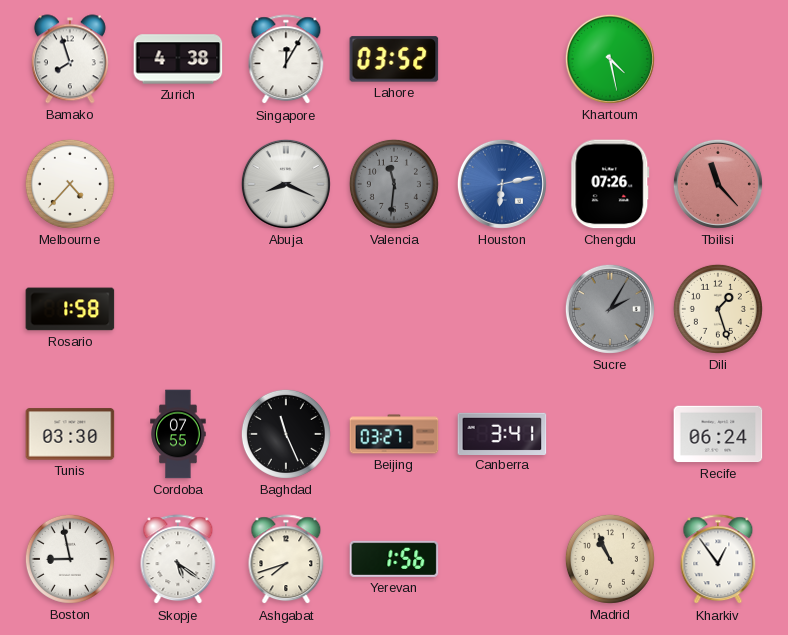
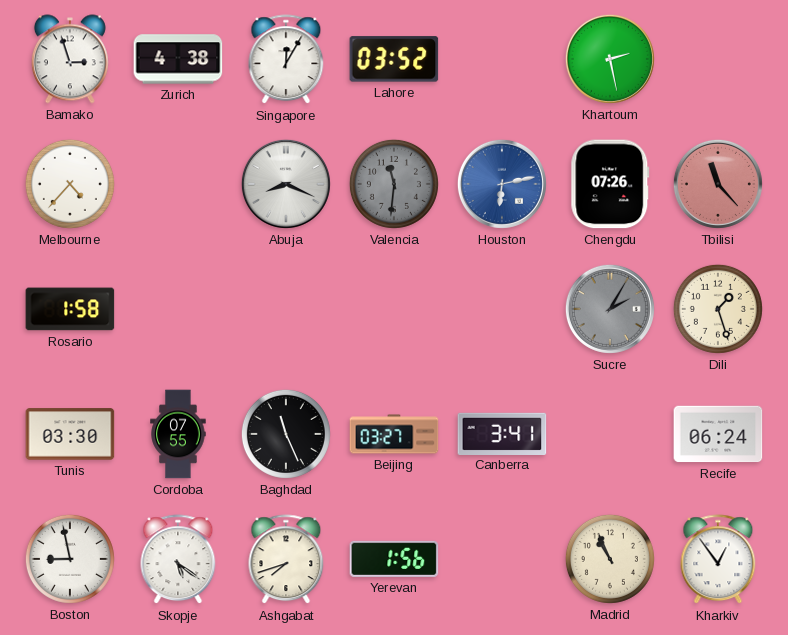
Bamako: 7:57 -> 2:57
Khartoum: 4:28 -> 2:28
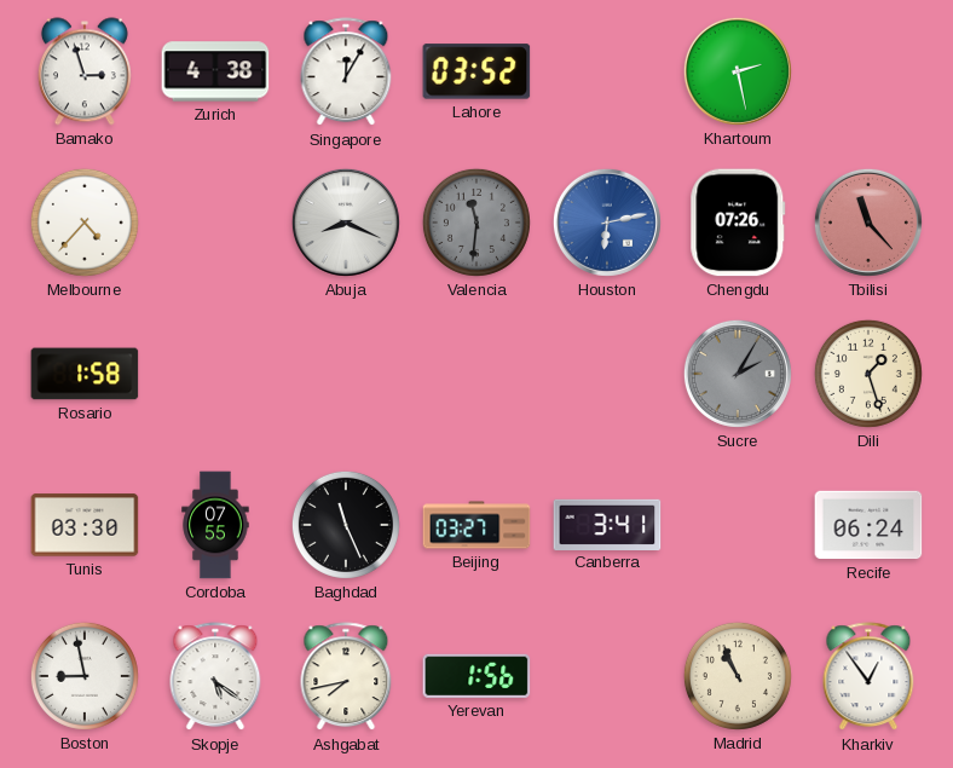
Ashgabat: 7:42 -> 7:43
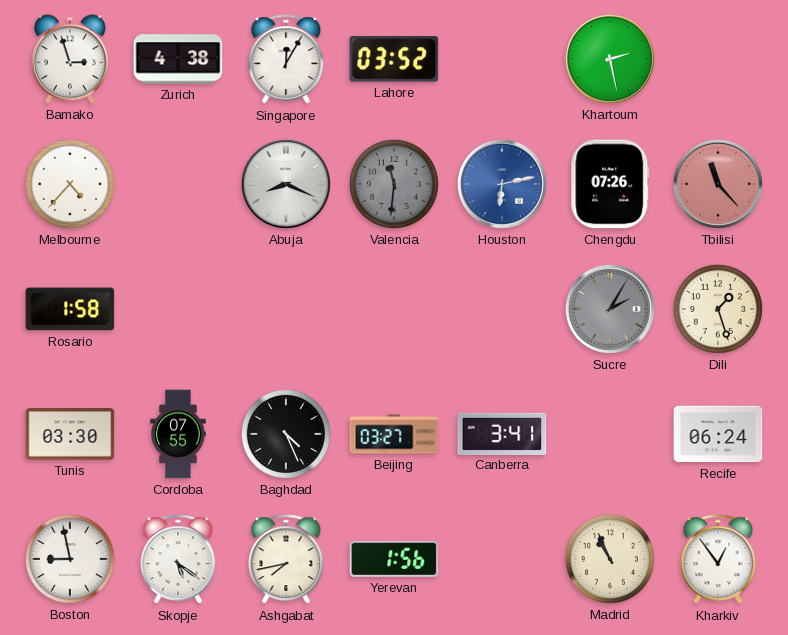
Baghdad: 11:26 -> 4:26
